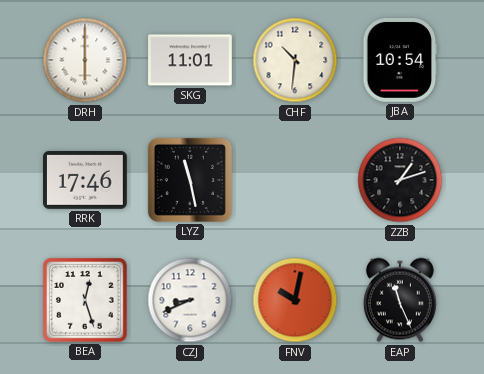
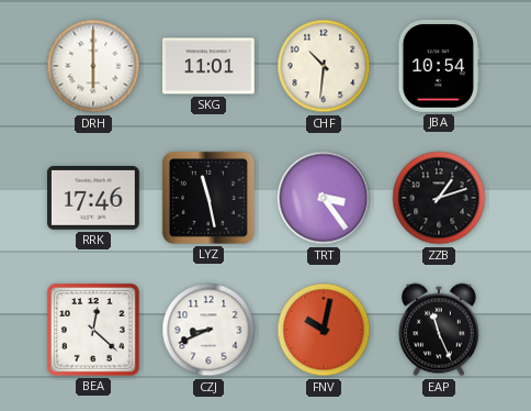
TRT: none -> 3:24
BEA: 12:27 -> 12:22
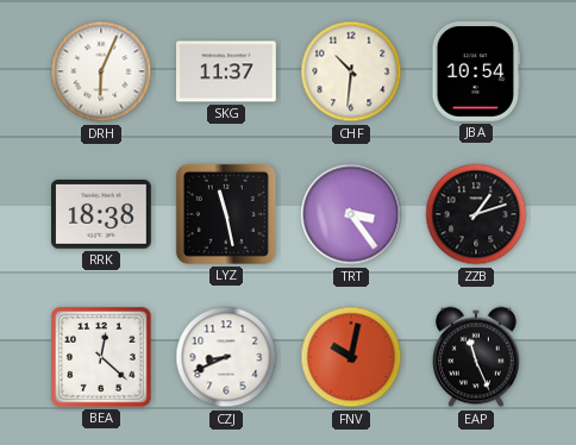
DRH: 6:00 -> 6:04
SKG: 11:01 -> 11:37
RRK: 17:46 -> 18:38
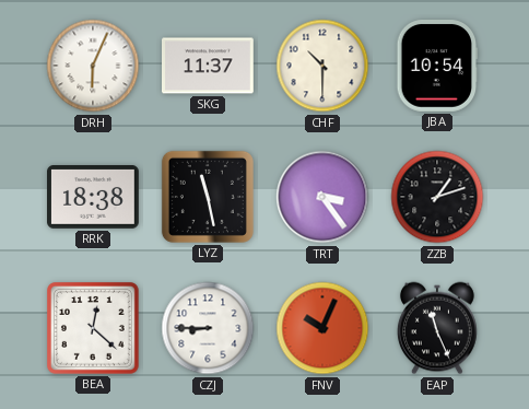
CHF: 10:31 -> 10:30
CZJ: 8:41 -> 8:45
FNV: 10:02 -> 10:04
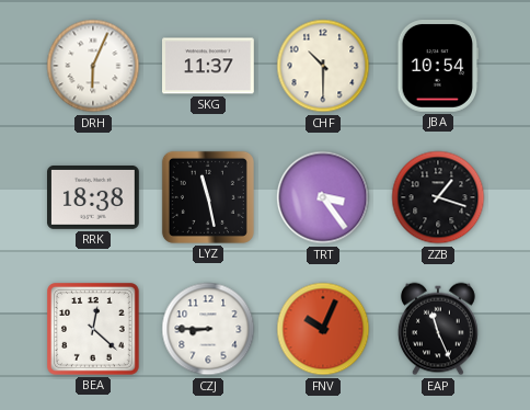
ZZB: 1:12 -> 1:18
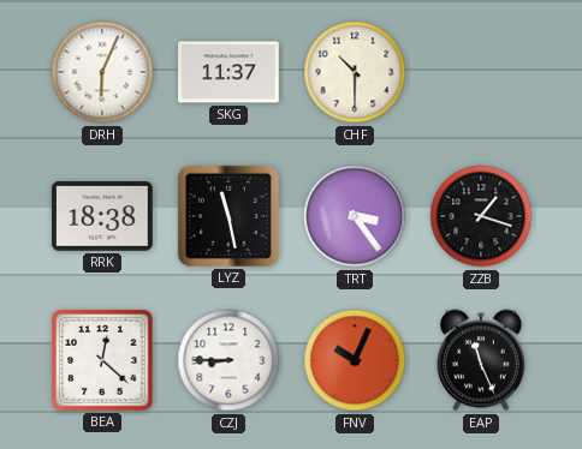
JBA: 10:54 -> none
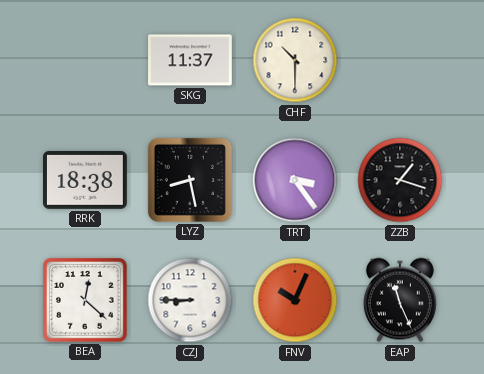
DRH: 6:04 -> none
LYZ: 11:28 -> 8:28
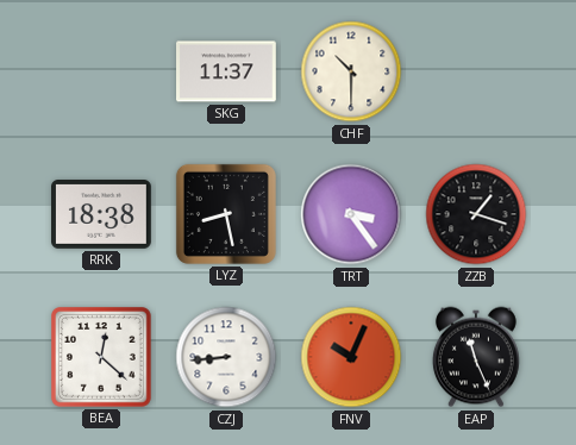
CZJ: 8:45 -> 8:44
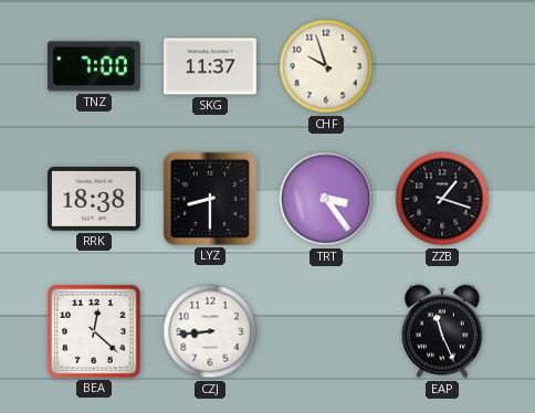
TNZ: none -> 7:00
CHF: 10:30 -> 9:57
LYZ: 8:28 -> 8:30
FNV: 10:04 -> none
